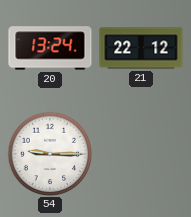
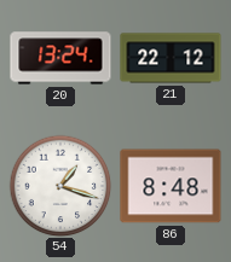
54: 9:15 -> 1:18
86: none -> 8:48
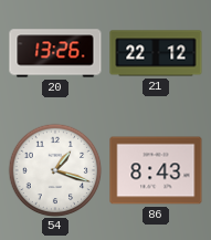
20: 13:24 -> 13:26
86: 8:48 -> 8:43
